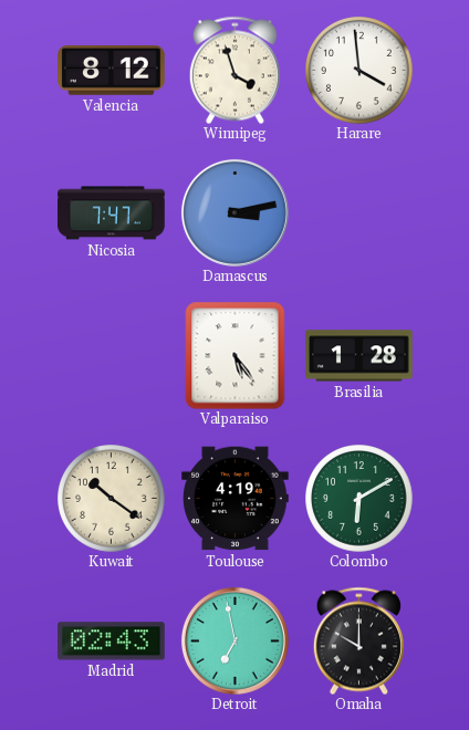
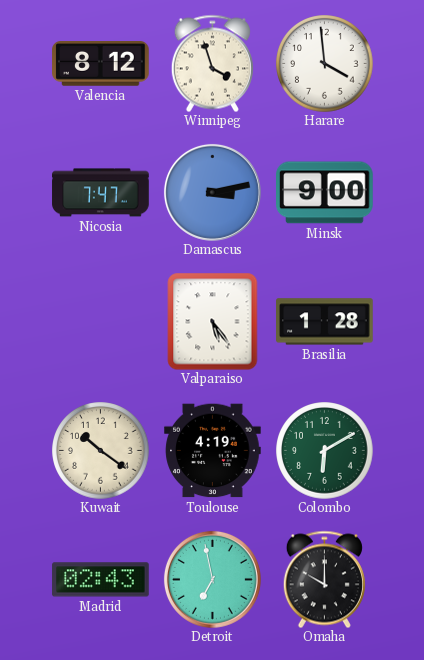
Minsk: none -> 9:00
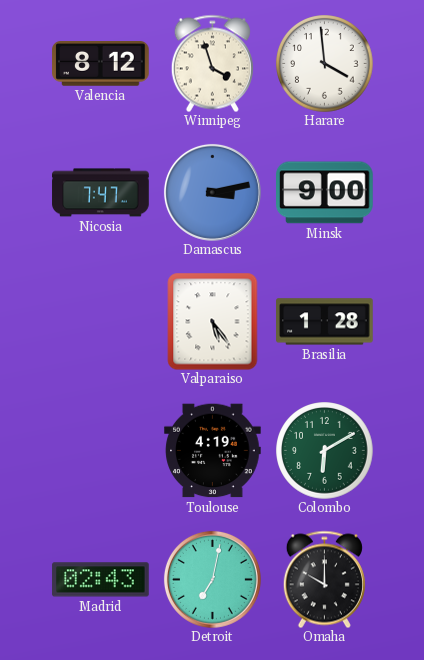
Kuwait: 10:21 -> none
Detroit: 6:58 -> 7:02
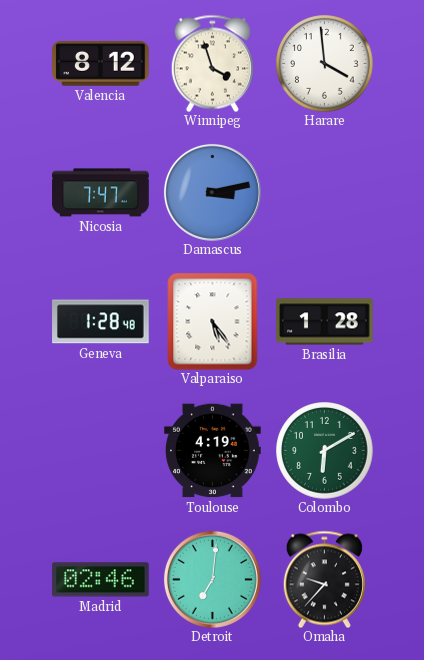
Minsk: 9:00 -> none
Geneva: none -> 1:28
Madrid: 02:43 -> 02:46
Detroit: 7:02 -> 7:01
Omaha: 10:00 -> 9:37
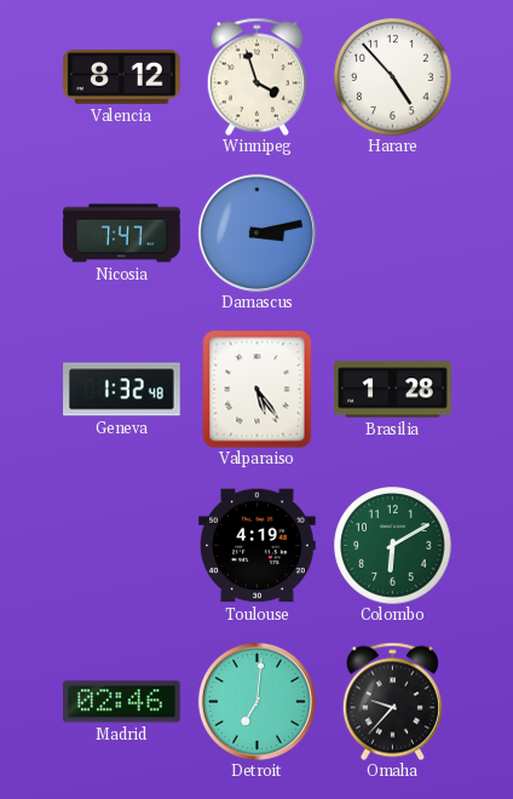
Harare: 3:59 -> 4:53
Geneva: 1:28 -> 1:32
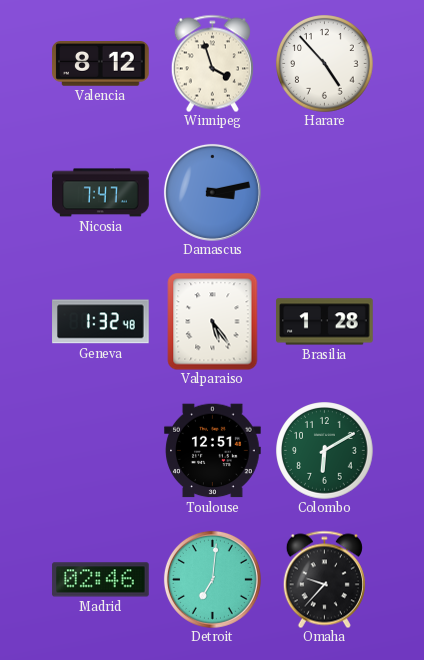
Toulouse: 4:19 -> 12:51
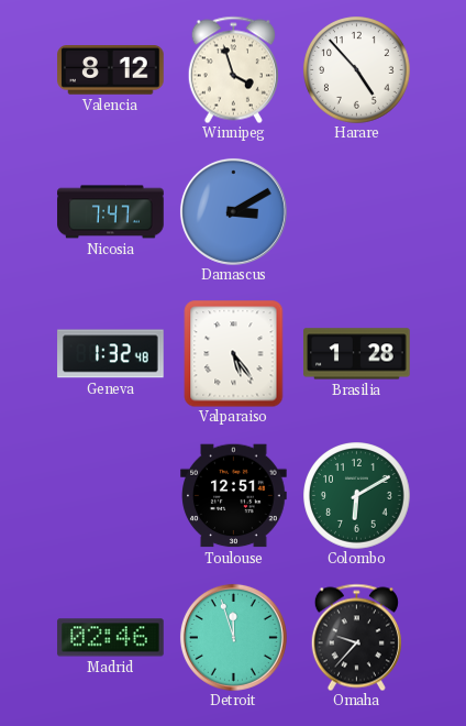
Damascus: 3:13 -> 3:10
Detroit: 7:01 -> 11:57
